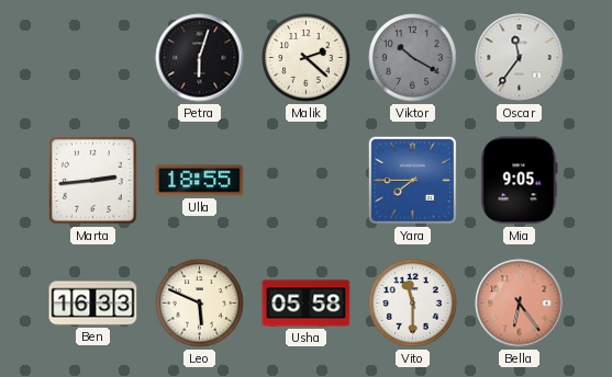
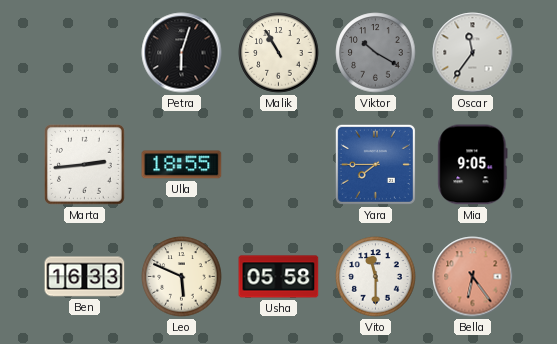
Malik: 2:22 -> 10:55
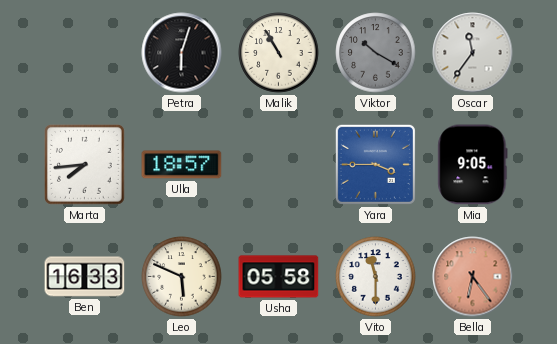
Marta: 2:44 -> 7:44
Ulla: 18:55 -> 18:57
Yara: 7:45 -> 3:45
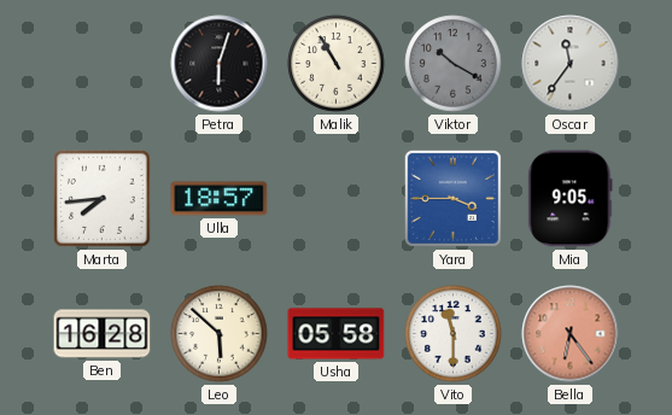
Ben: 16:33 -> 16:28
Leo: 5:49 -> 5:52
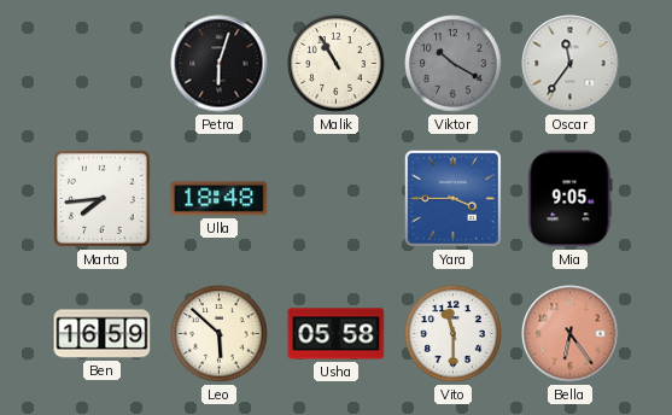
Ulla: 18:57 -> 18:48
Ben: 16:28 -> 16:59
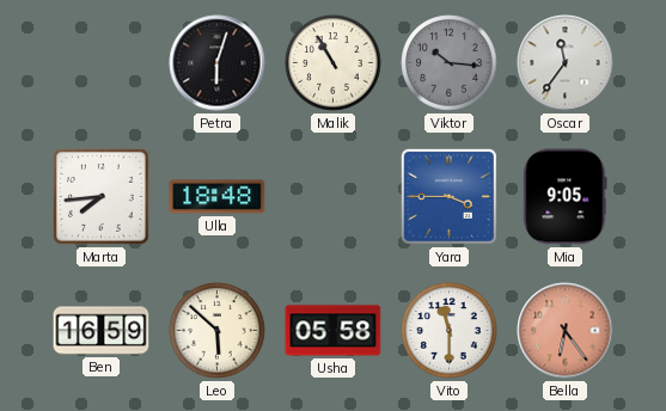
Viktor: 10:20 -> 10:16
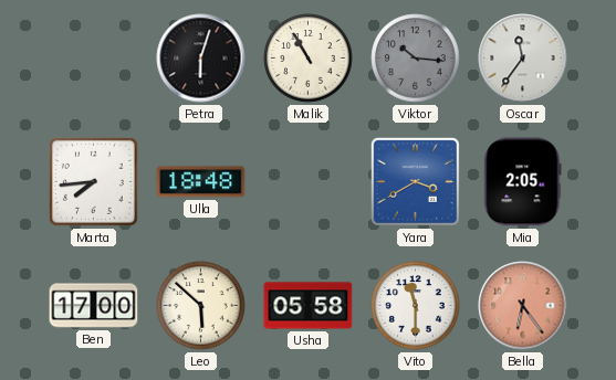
Yara: 3:45 -> 3:40
Mia: 9:05 -> 2:05
Ben: 16:59 -> 17:00
